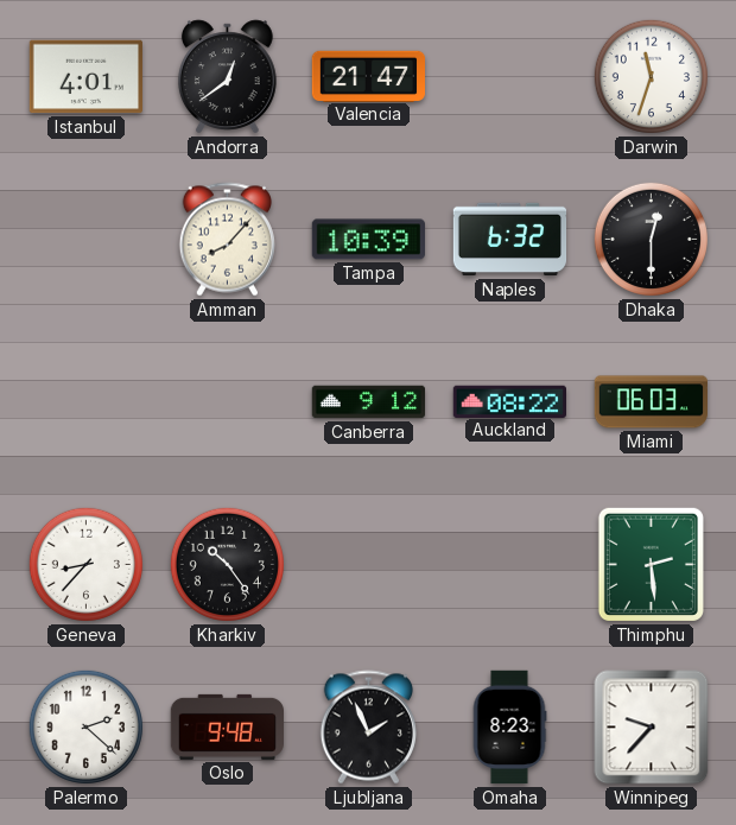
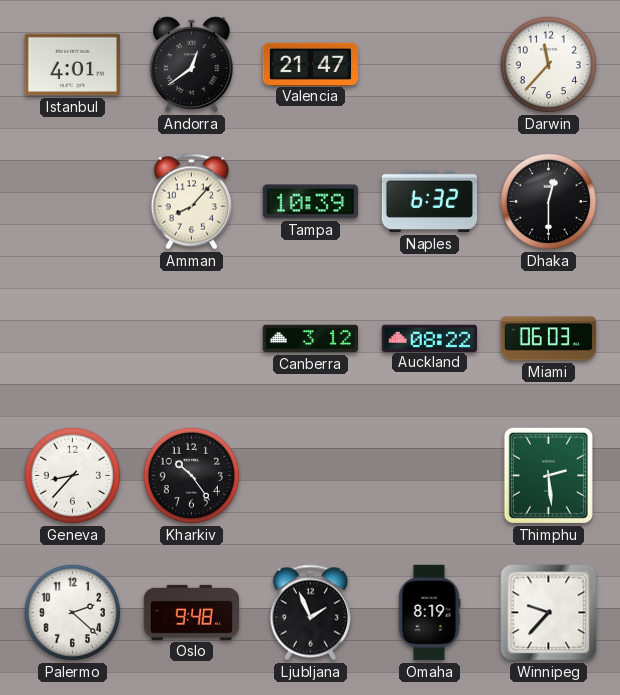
Darwin: 11:33 -> 11:37
Canberra: 9:12 -> 3:12
Omaha: 8:23 -> 8:19
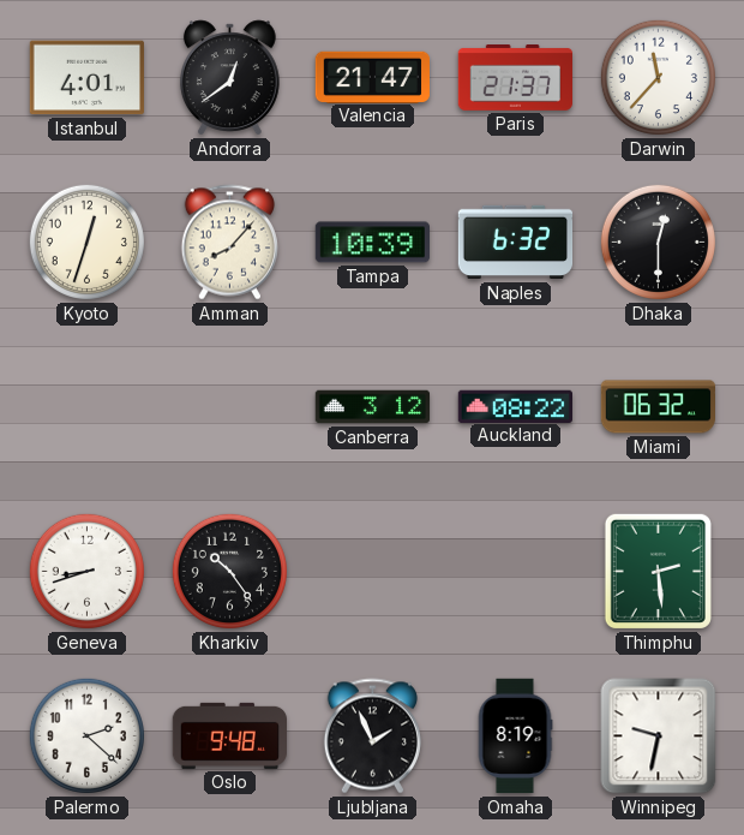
Paris: none -> 21:37
Kyoto: none -> 12:33
Miami: 06:03 -> 06:32
Geneva: 8:37 -> 8:42
Winnipeg: 9:37 -> 9:32
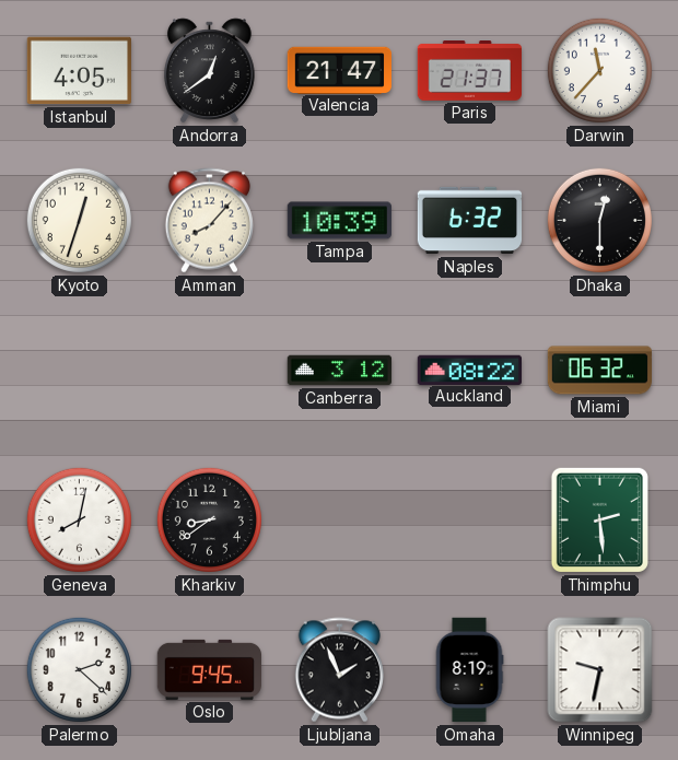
Istanbul: 4:01 -> 4:05
Geneva: 8:42 -> 8:02
Kharkiv: 10:24 -> 8:39
Oslo: 9:48 -> 9:45
